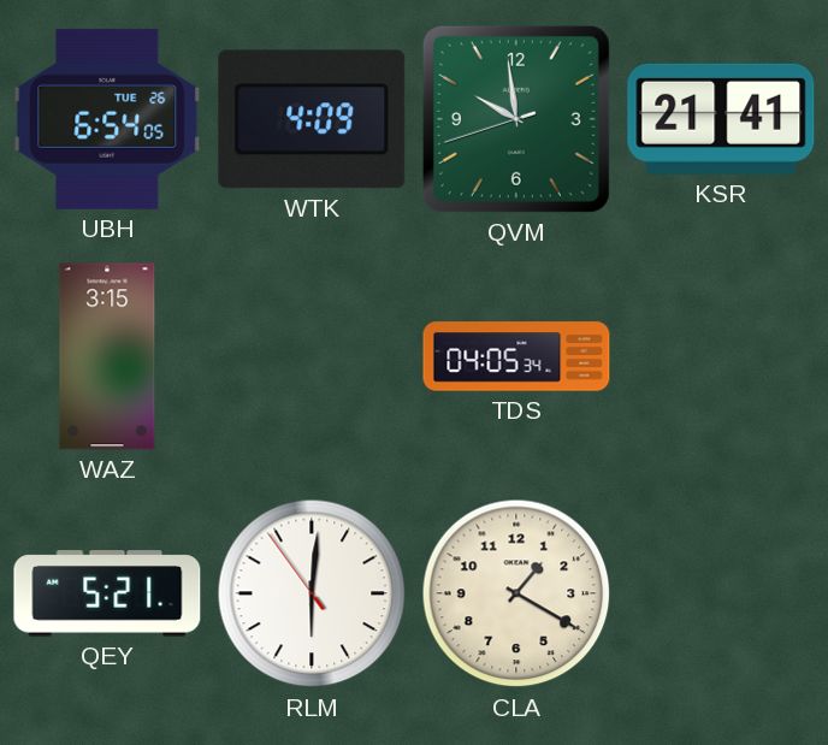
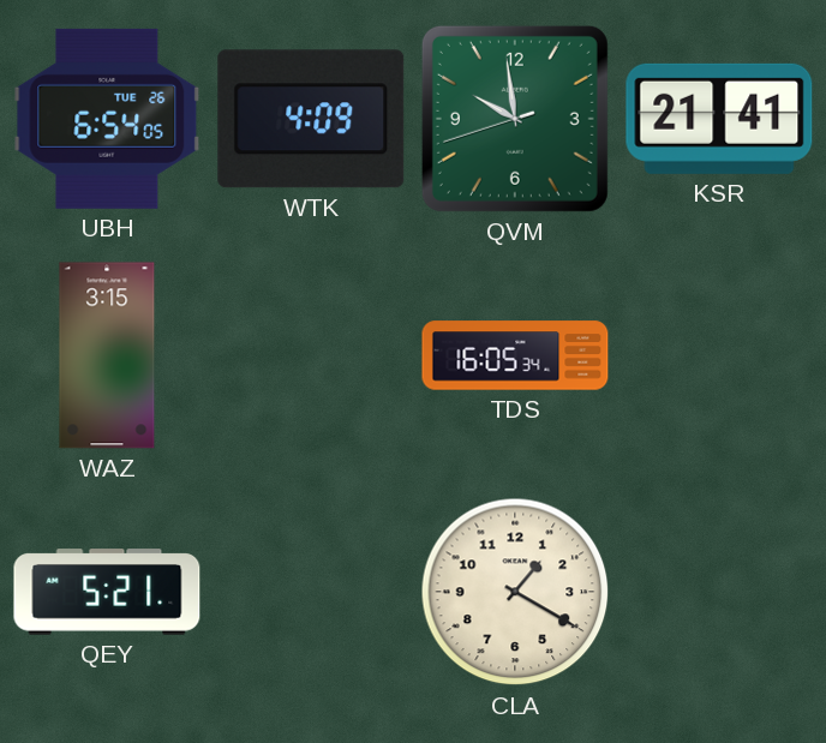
TDS: 04:05 -> 16:05
RLM: 6:00 -> none
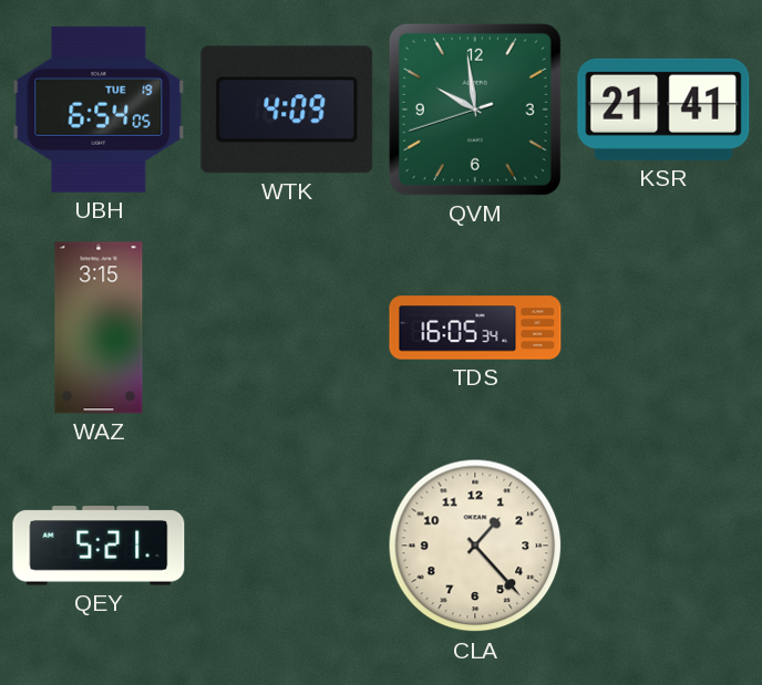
UBH date: TUE 26 -> TUE 19
CLA: 1:20 -> 1:23
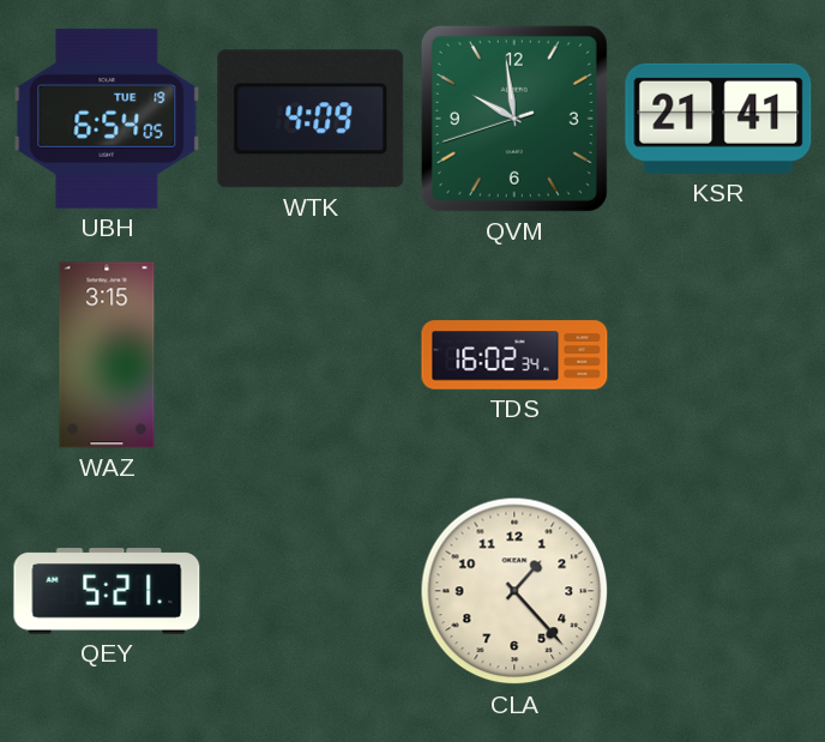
TDS: 16:05 -> 16:02
